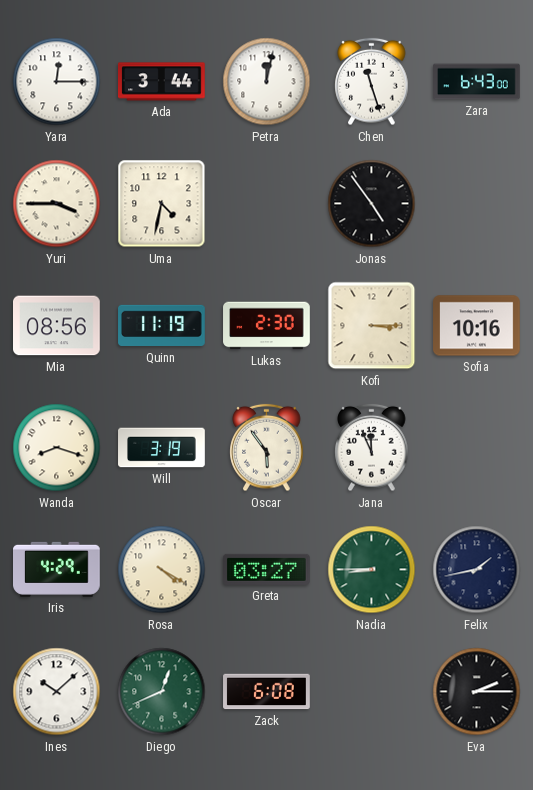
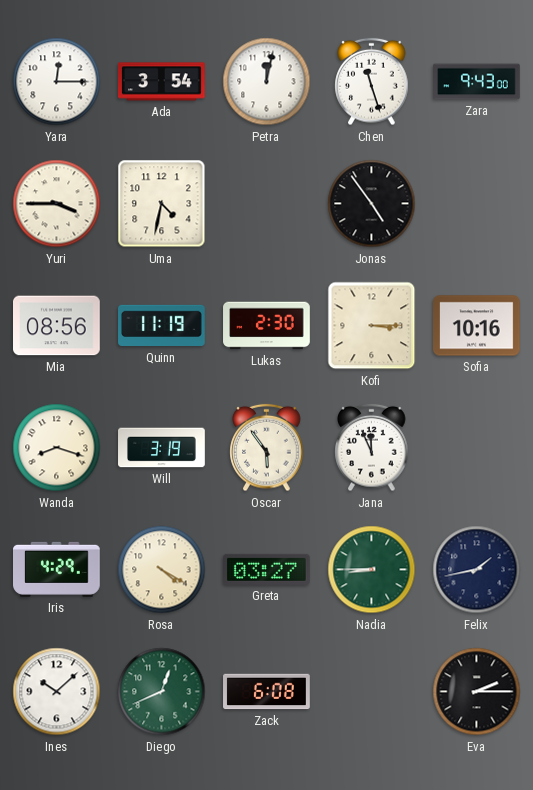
Ada: 3:44 -> 3:54
Zara: 6:43 -> 9:43
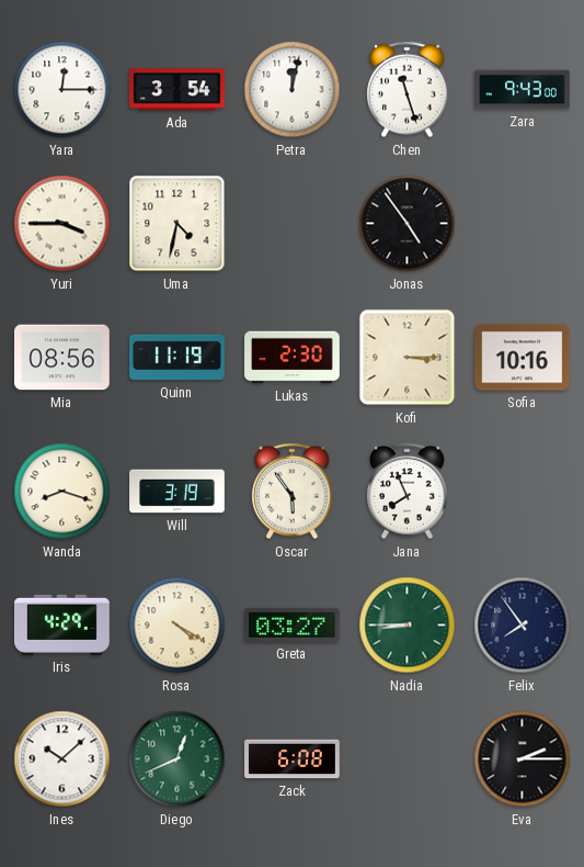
Jana: 11:56 -> 7:56
Felix: 1:43 -> 7:54
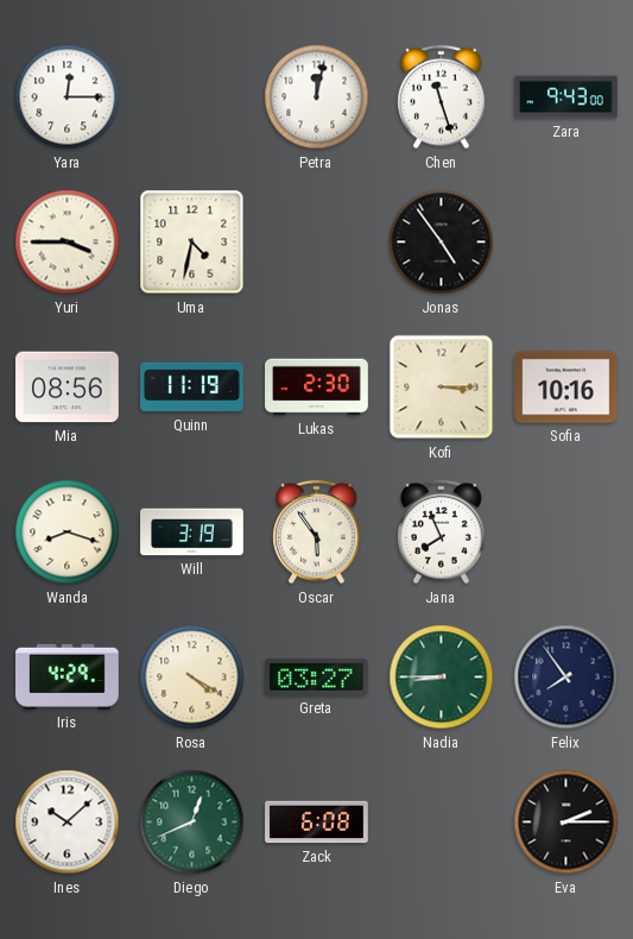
Ada: 3:54 -> none
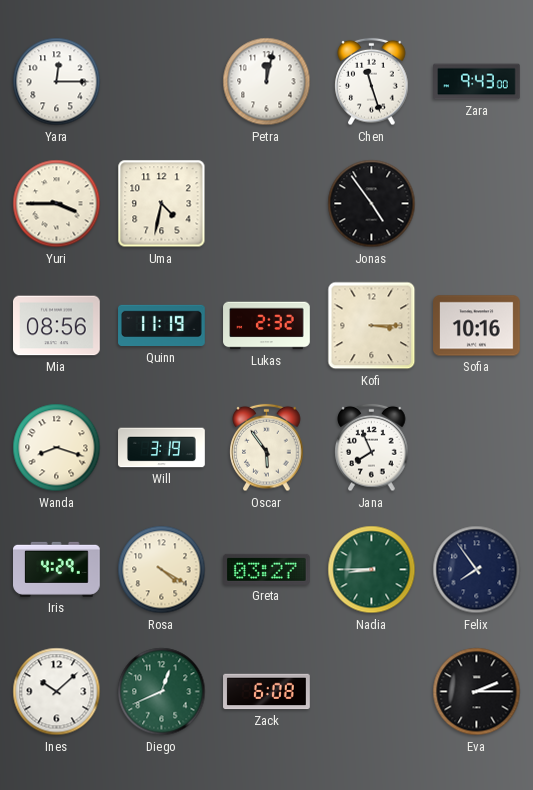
Lukas: 2:30 -> 2:32
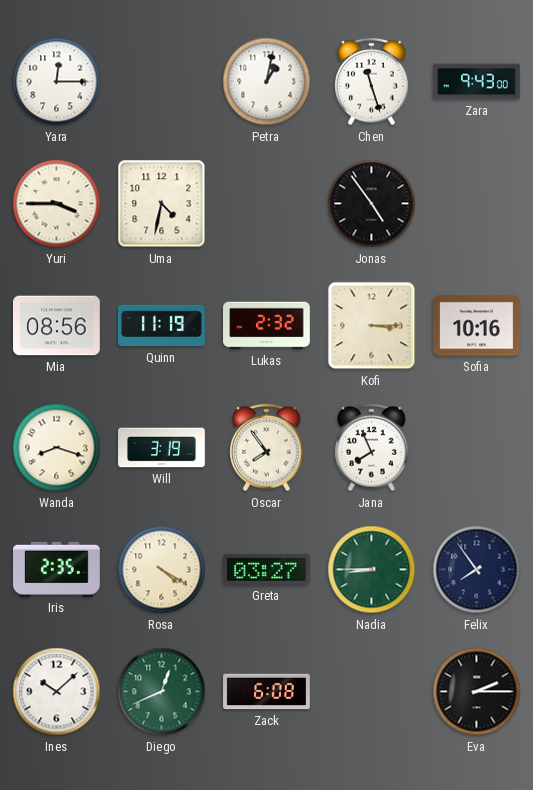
Petra: 12:02 -> 1:02
Oscar: 5:54 -> 7:54
Iris: 4:29 -> 2:35
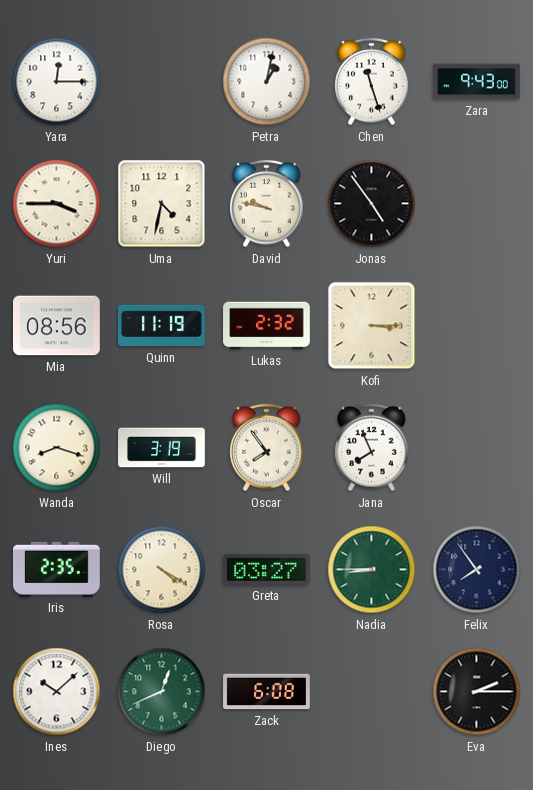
David: none -> 9:47
Sofia: 10:16 -> none
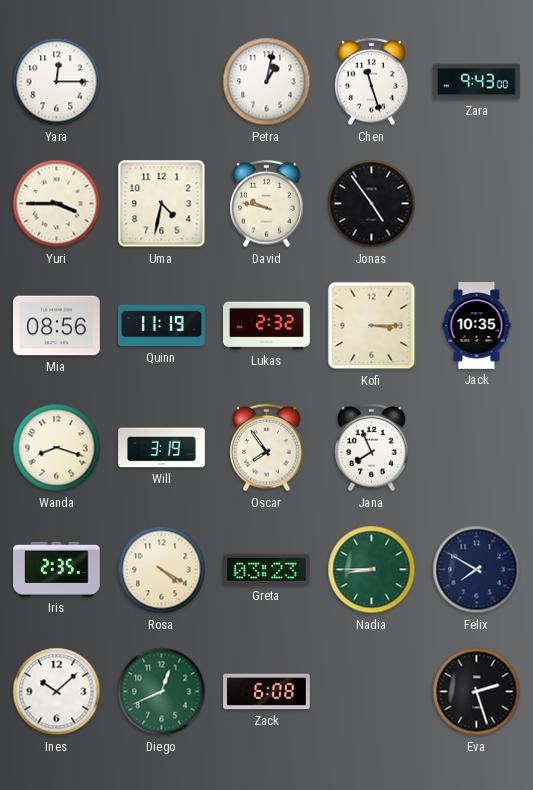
Jack: none -> 10:35
Greta: 03:27 -> 03:23
Felix: 7:54 -> 7:50
Eva: 2:15 -> 2:27
